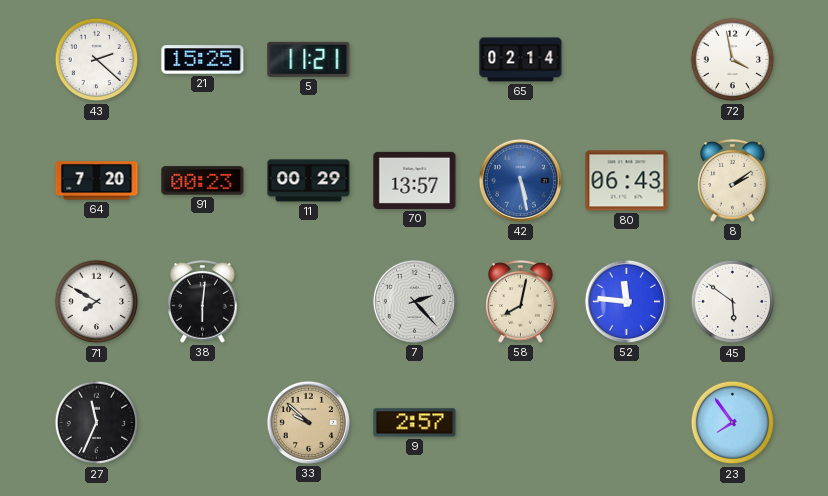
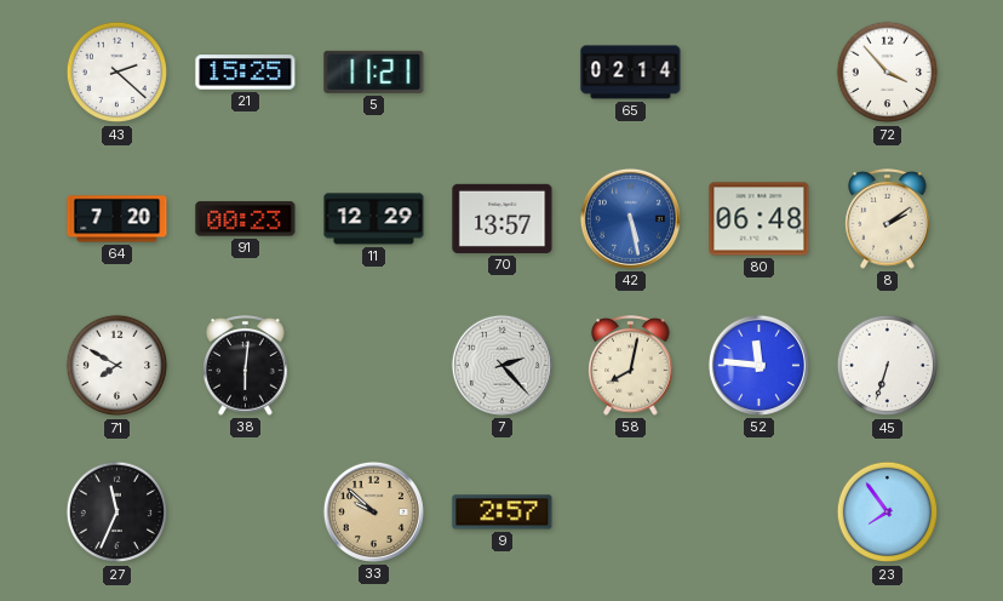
72: 3:58 -> 3:53
11: 00:29 -> 12:29
80: 06:43 -> 06:48
45: 5:51 -> 6:33
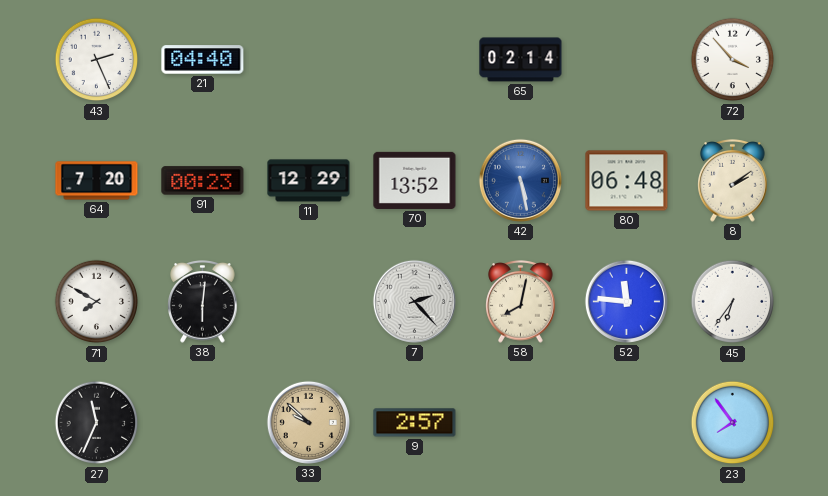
43: 2:22 -> 2:26
21: 15:25 -> 04:40
5: 11:21 -> none
70: 13:57 -> 13:52
45: 6:33 -> 6:36
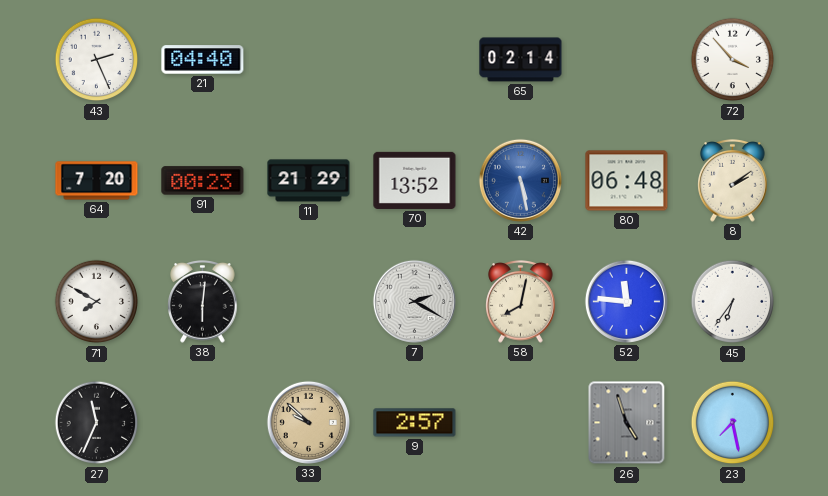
11: 12:29 -> 21:29
7: 2:23 -> 2:20
26: none -> 4:57
23: 7:54 -> 7:28
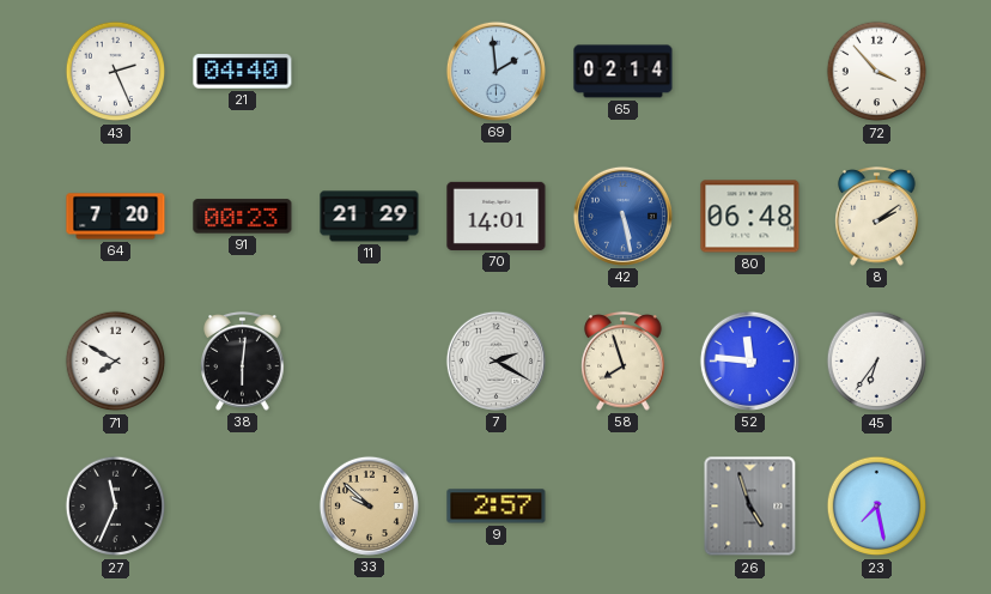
69: none -> 1:59
70: 13:52 -> 14:01
58: 8:02 -> 7:57
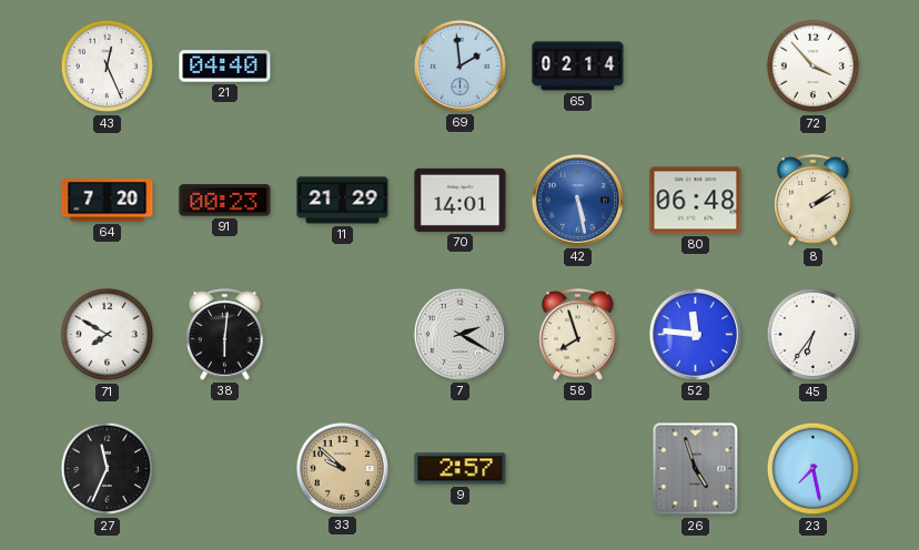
43: 2:26 -> 12:26
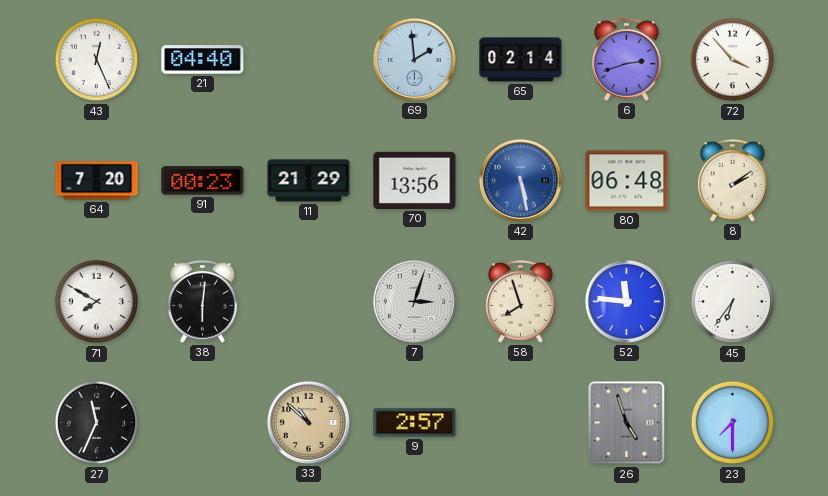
6: none -> 2:42
70: 14:01 -> 13:56
7: 2:20 -> 3:03
33: 9:52 -> 10:52
23: 7:28 -> 7:30
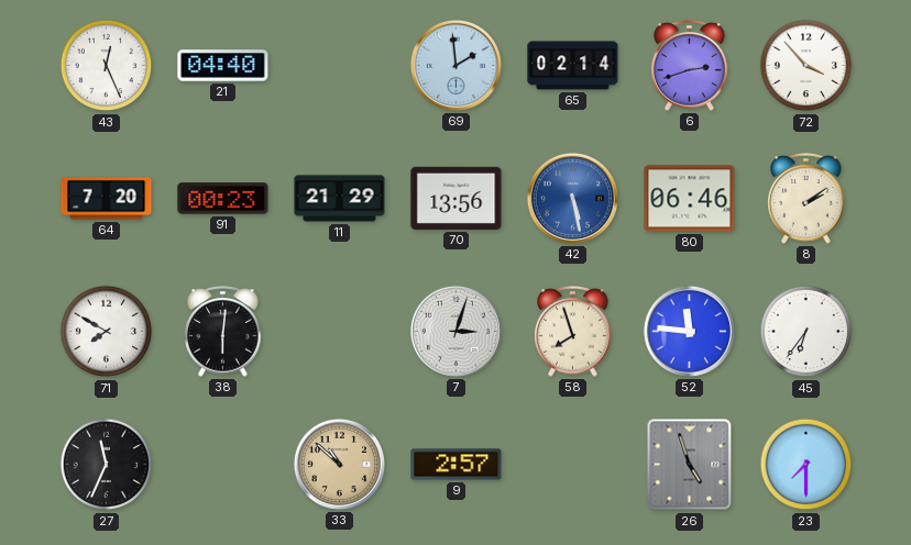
80: 06:48 -> 06:46
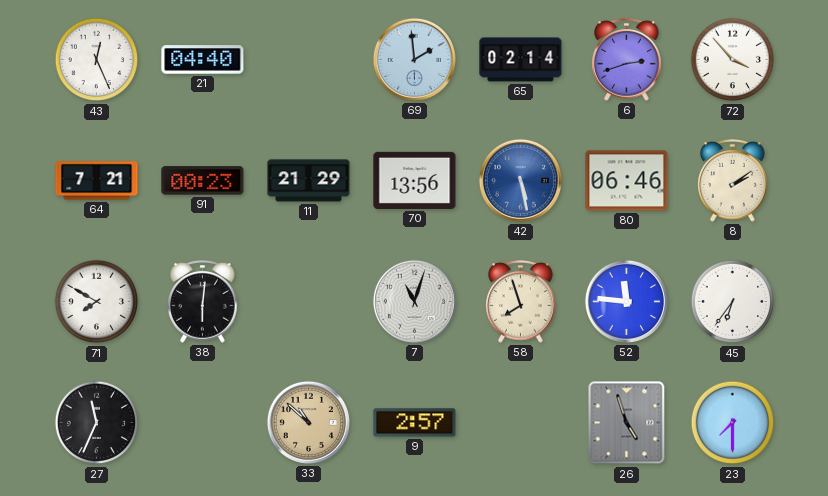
64: 7:20 -> 7:21
7: 3:03 -> 11:03
